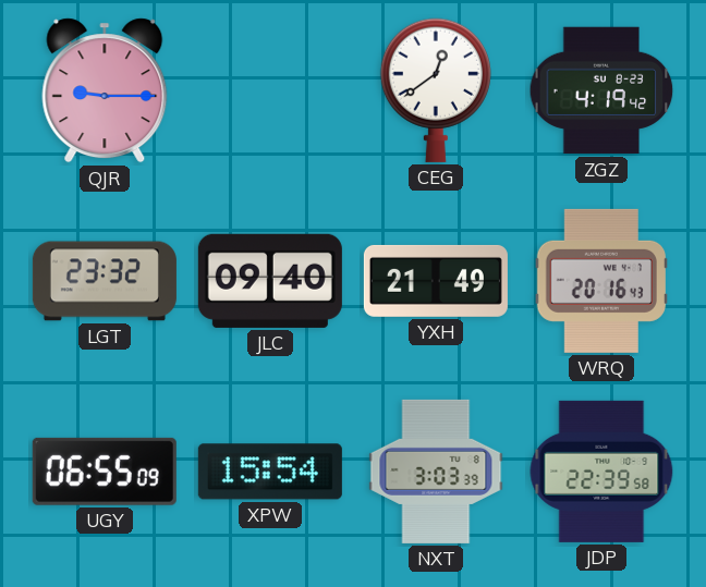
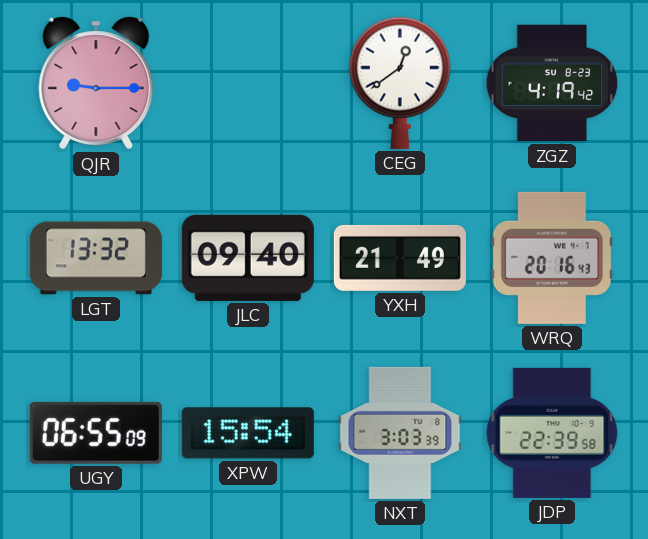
LGT: 23:32 -> 13:32
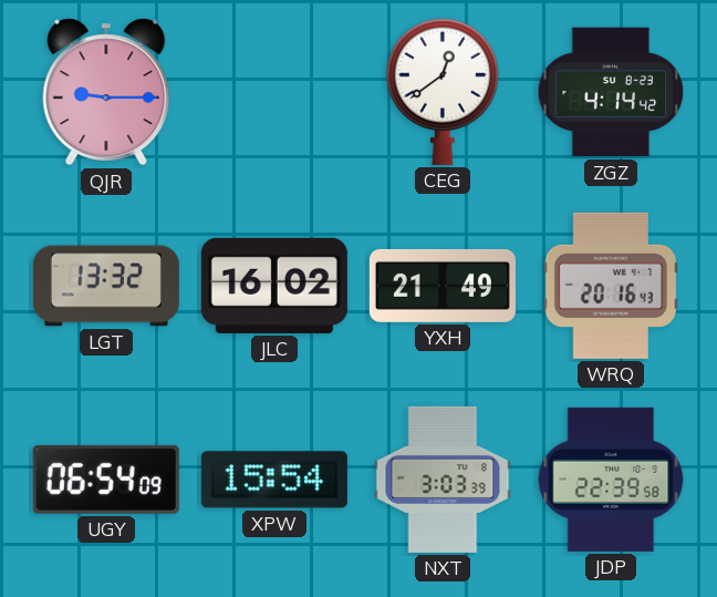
ZGZ: 4:19 -> 4:14
JLC: 09:40 -> 16:02
UGY: 06:55 -> 06:54
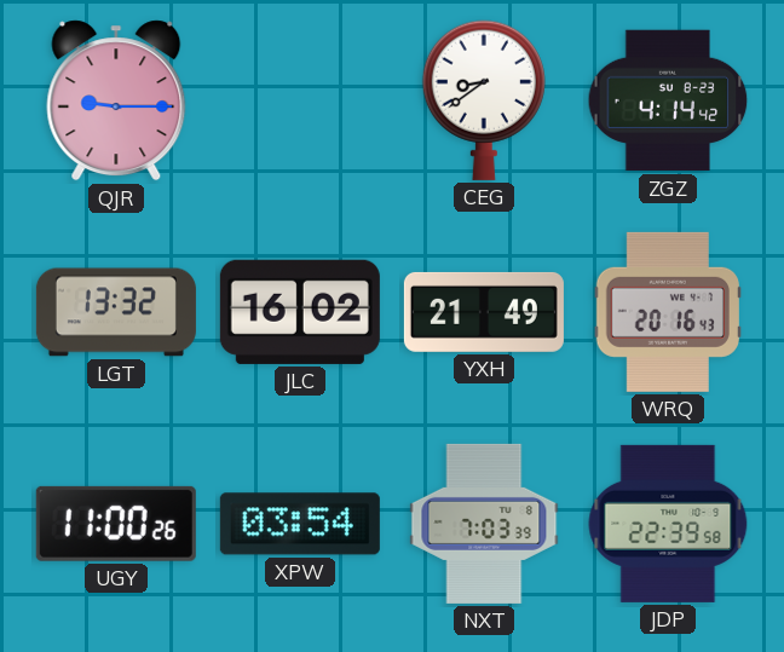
CEG: 12:39 -> 8:39
UGY: 06:54 -> 11:00
XPW: 15:54 -> 03:54
NXT: 3:03 -> 7:03
